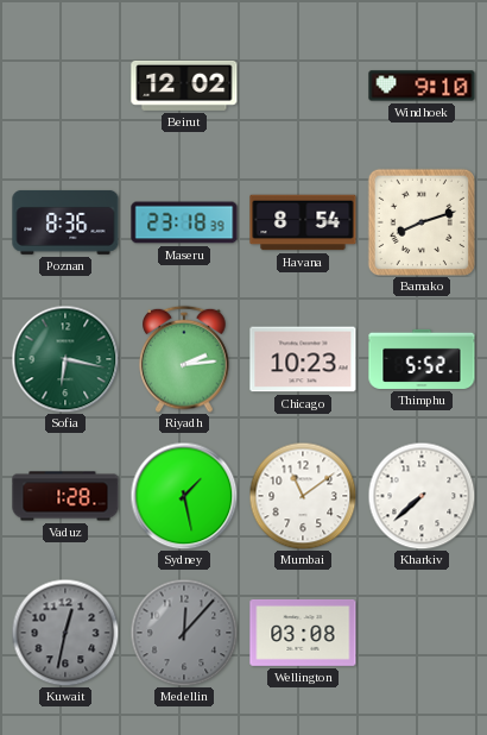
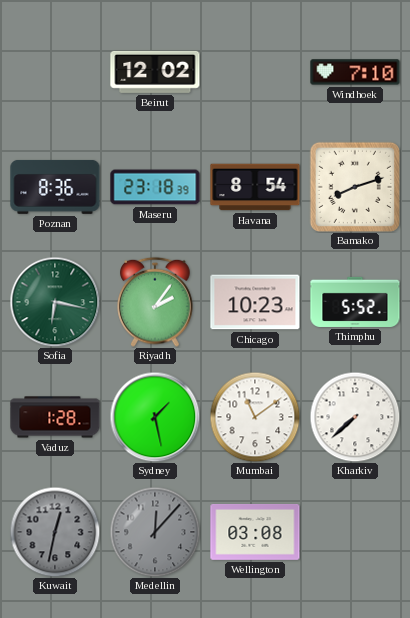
Windhoek: 9:10 -> 7:10
Riyadh: 2:14 -> 2:06
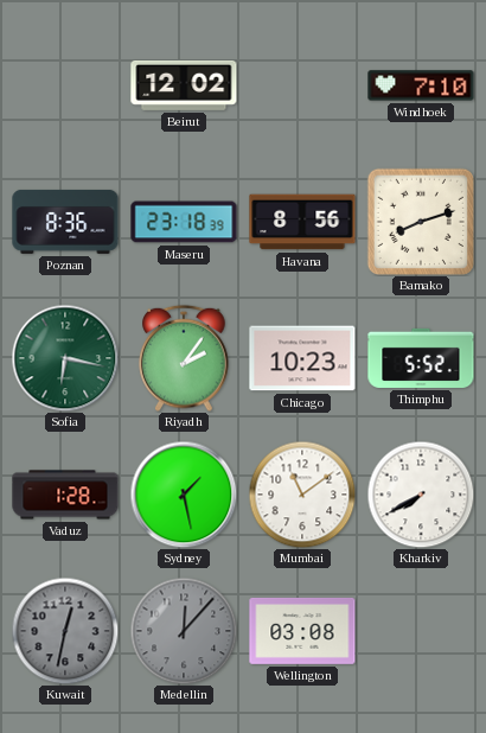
Havana: 8:54 -> 8:56
Kharkiv: 7:38 -> 7:40
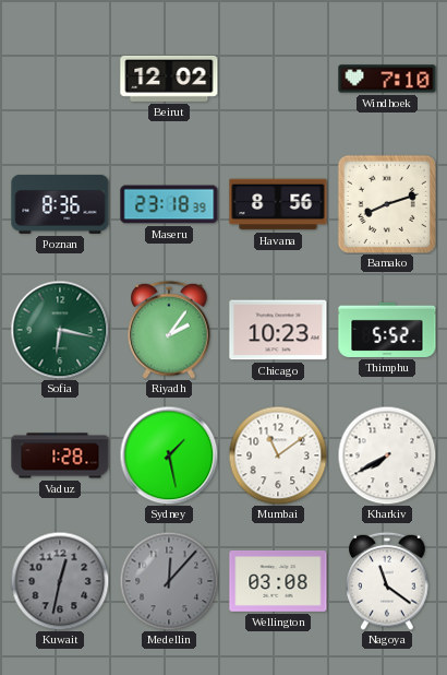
Nagoya: none -> 11:21
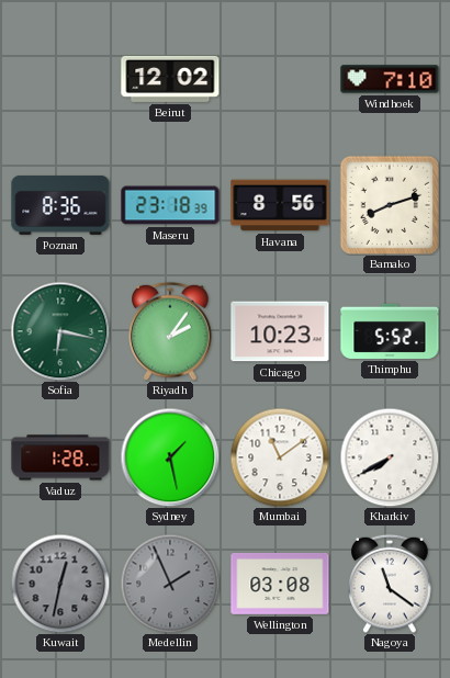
Medellin: 12:07 -> 1:56
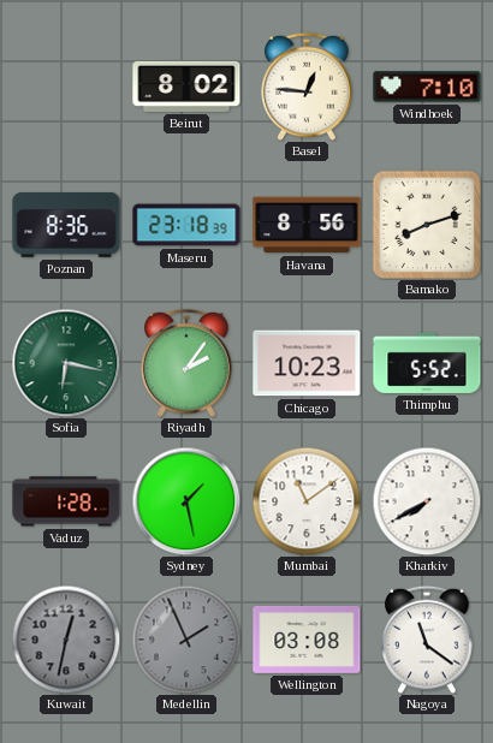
Beirut: 12:02 -> 8:02
Basel: none -> 12:46
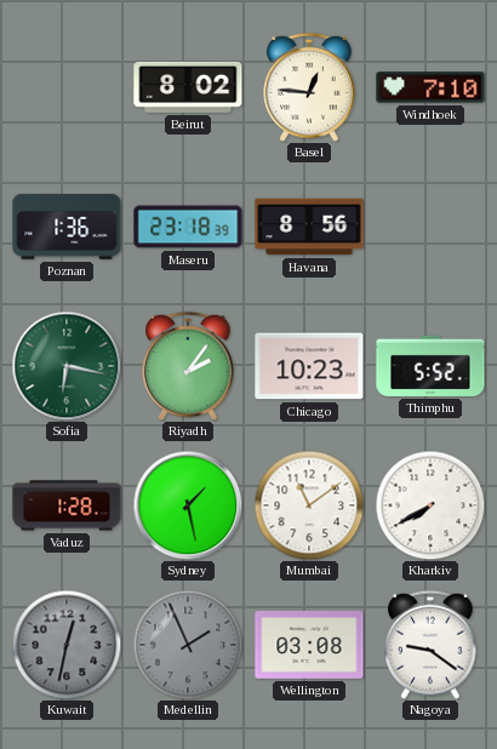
Poznan: 8:36 -> 1:36
Bamako: 8:12 -> none
Nagoya: 11:21 -> 9:21
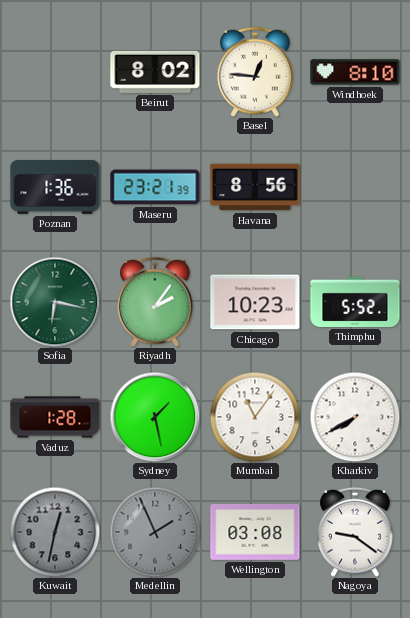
Windhoek: 7:10 -> 8:10
Maseru: 23:18 -> 23:21
Mumbai: 11:09 -> 11:06
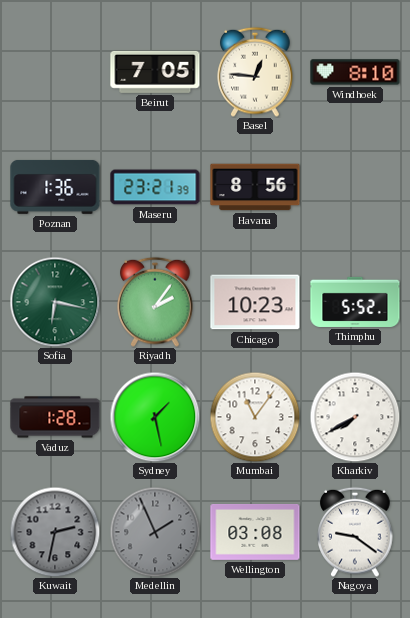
Beirut: 8:02 -> 7:05
Kuwait: 12:32 -> 2:32
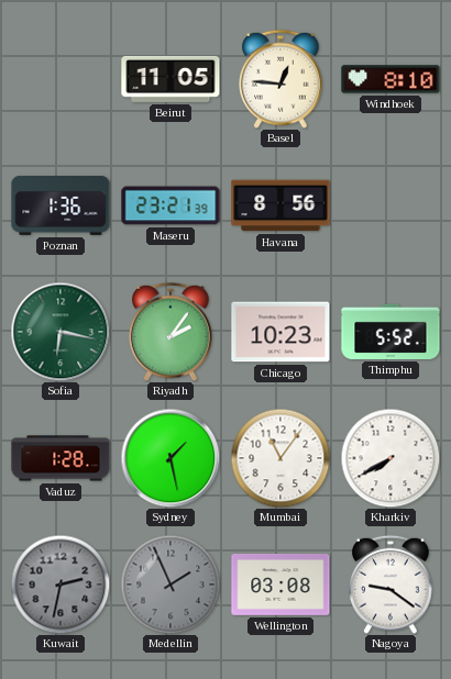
Beirut: 7:05 -> 11:05
